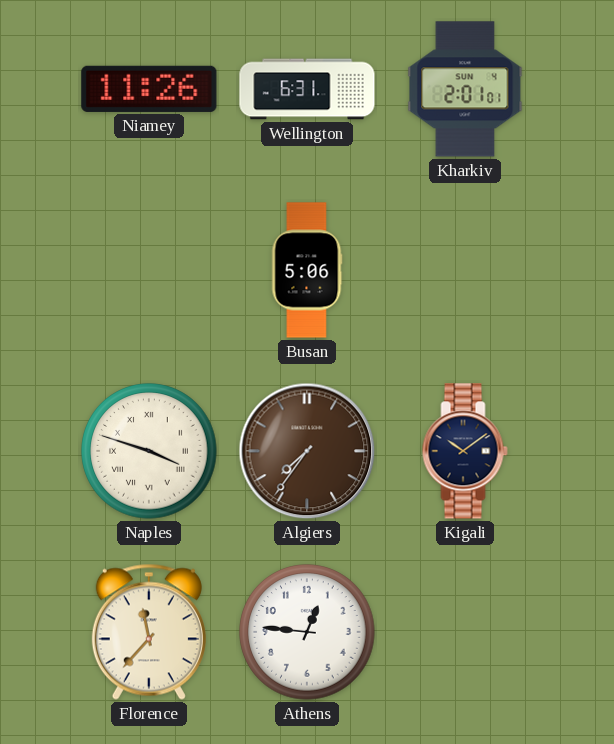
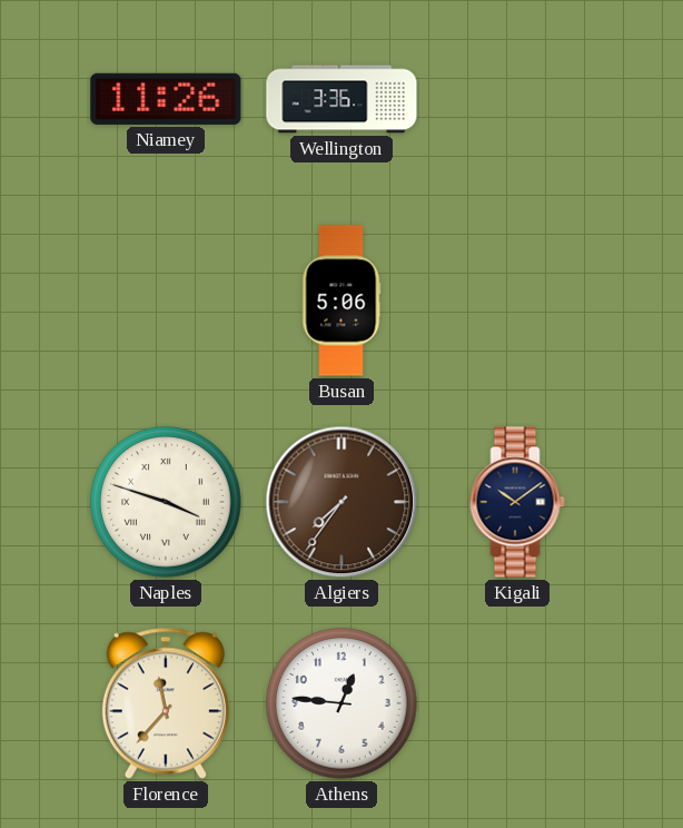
Wellington: 6:31 -> 3:36
Kharkiv: 2:01 -> none
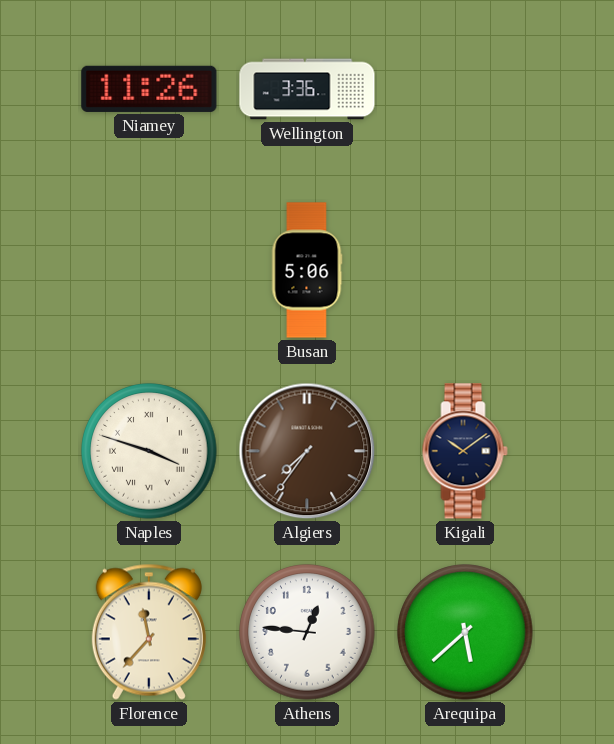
Arequipa: none -> 5:38
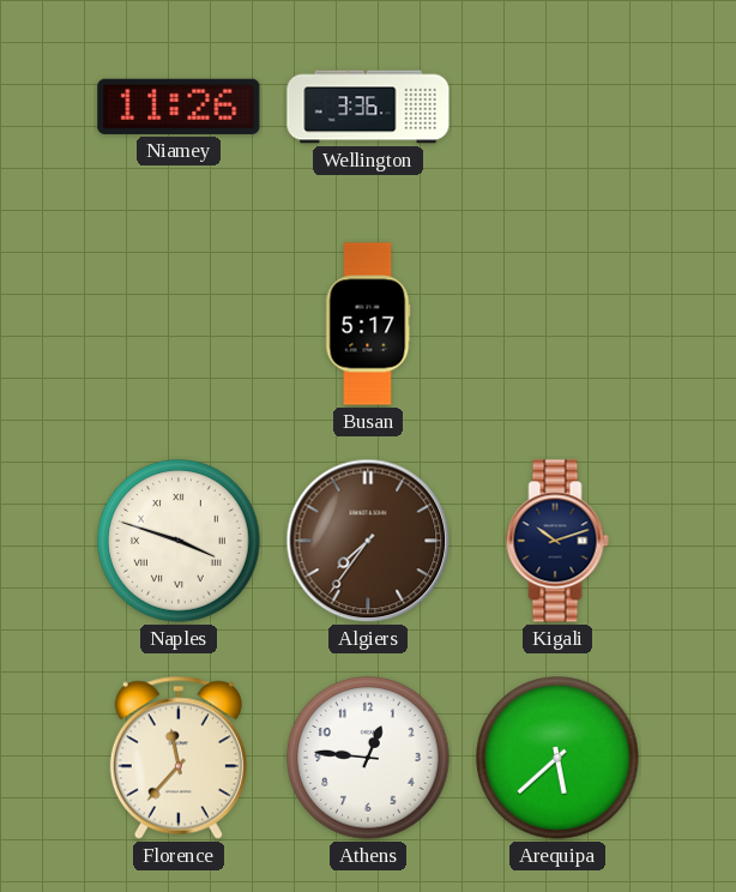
Busan: 5:06 -> 5:17
Kigali: 10:09 -> 10:12
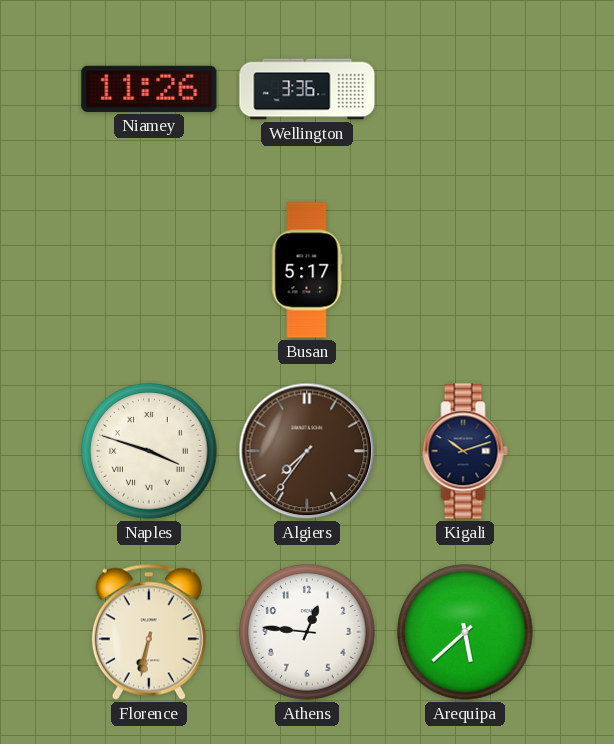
Florence: 11:37 -> 6:32
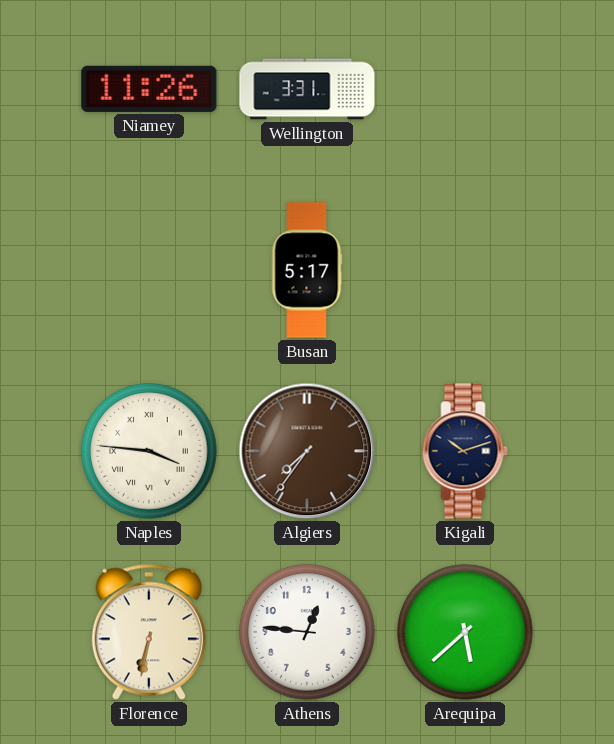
Wellington: 3:36 -> 3:31
Naples: 3:48 -> 3:46
